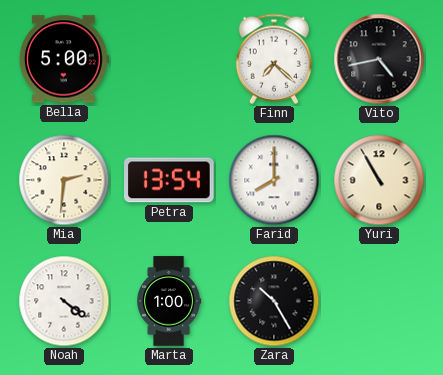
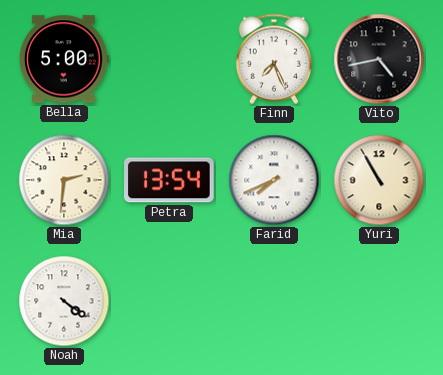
Finn: 7:22 -> 7:26
Farid: 8:00 -> 7:41
Marta: 1:00 -> none
Zara: 10:25 -> none
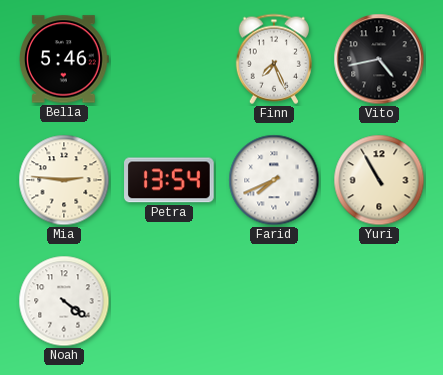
Bella: 5:00 -> 5:46
Mia: 2:31 -> 2:46
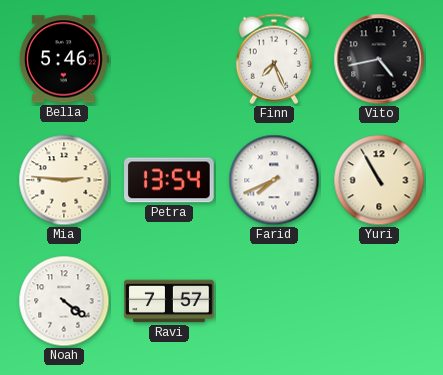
Ravi: none -> 7:57
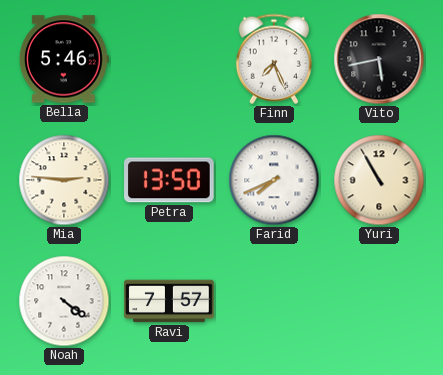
Vito: 4:43 -> 5:43
Petra: 13:54 -> 13:50
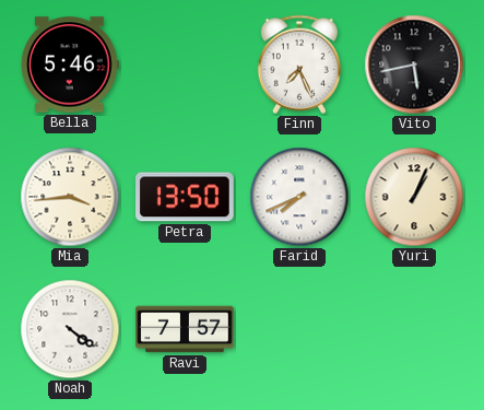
Mia: 2:46 -> 3:44
Yuri: 10:55 -> 1:04
